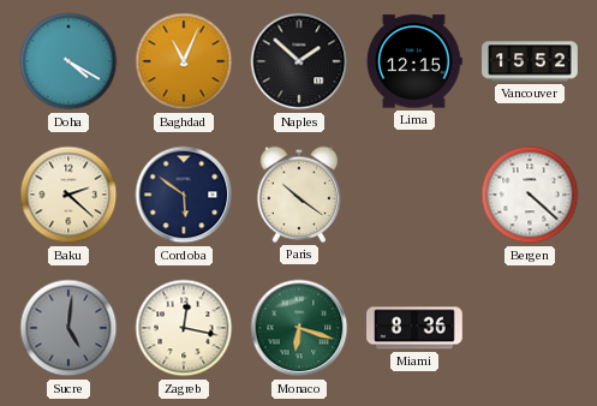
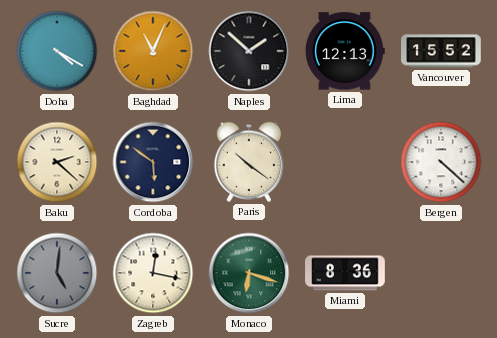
Lima: 12:15 -> 12:13
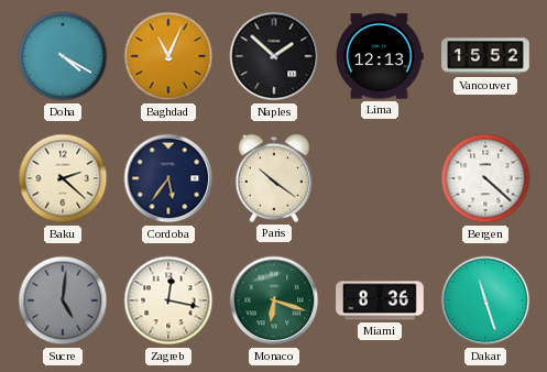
Cordoba: 5:51 -> 5:36
Dakar: none -> 11:27
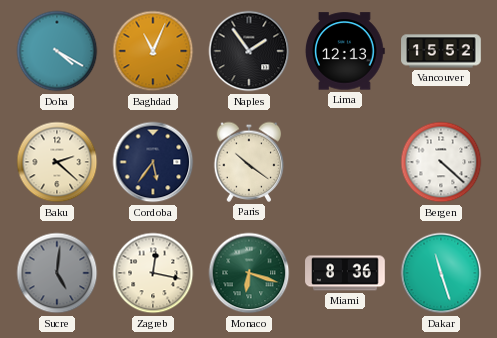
Naples: 1:52 -> 1:54
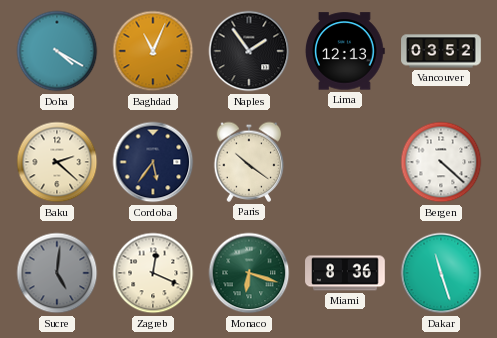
Vancouver: 15:52 -> 03:52
Zagreb: 12:17 -> 12:19
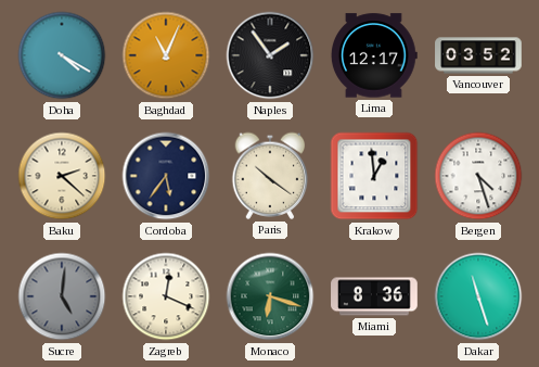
Lima: 12:13 -> 12:17
Krakow: none -> 12:59
Bergen: 4:22 -> 4:27
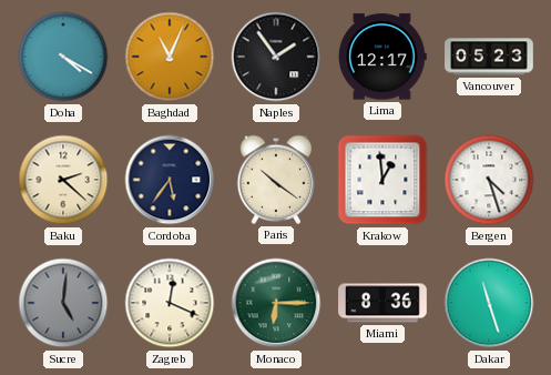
Vancouver: 03:52 -> 05:23
Monaco: 6:18 -> 6:15
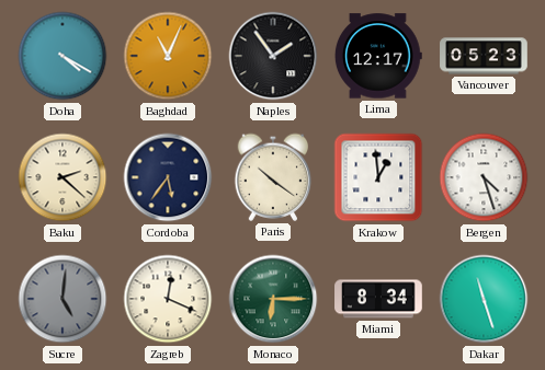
Miami: 8:36 -> 8:34
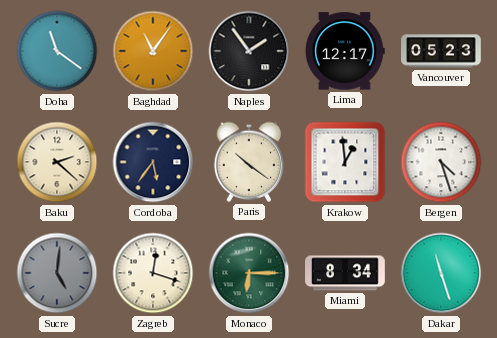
Doha: 4:20 -> 11:21
Baghdad: 11:04 -> 11:06
Zagreb: 12:19 -> 12:18
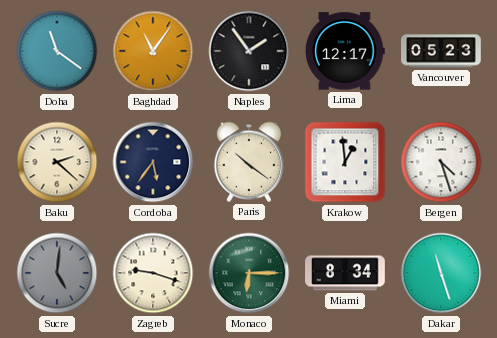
Zagreb: 12:18 -> 9:18
